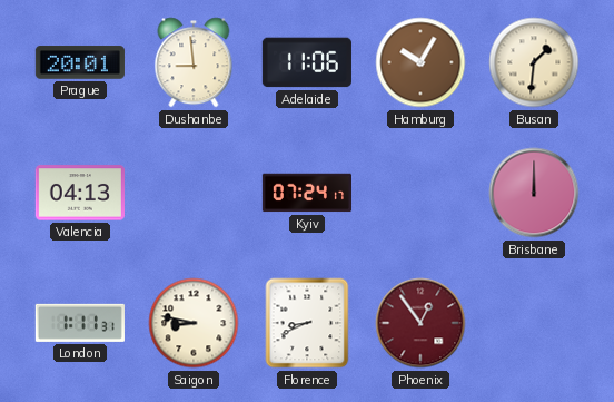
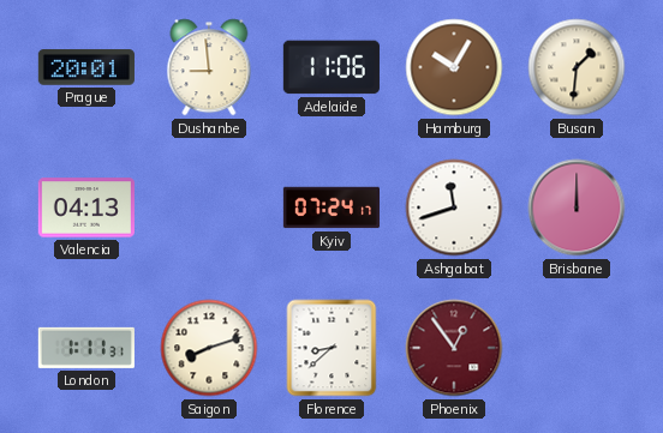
Ashgabat: none -> 11:42
Saigon: 8:47 -> 8:12
Florence: 8:41 -> 8:38
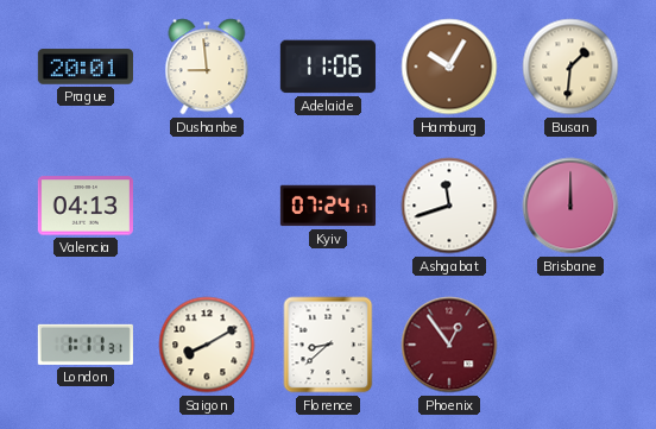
Saigon: 8:12 -> 8:10
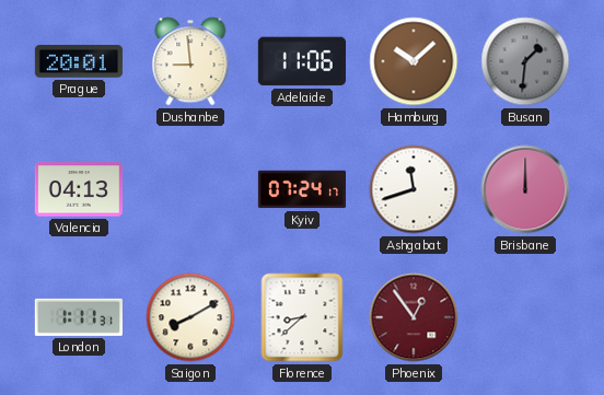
Hamburg: 10:05 -> 10:08
Busan dial: cream -> grey
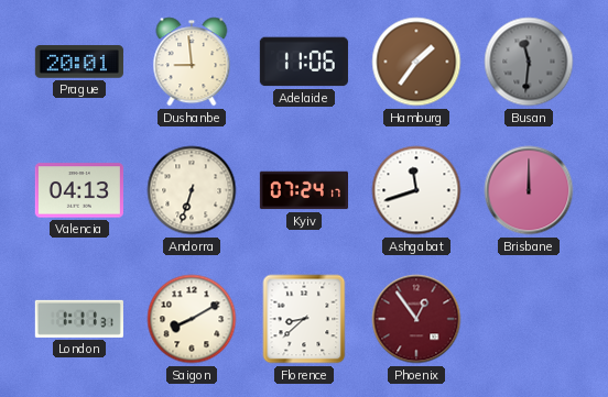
Hamburg: 10:08 -> 1:36
Busan: 1:31 -> 11:31
Andorra: none -> 6:33
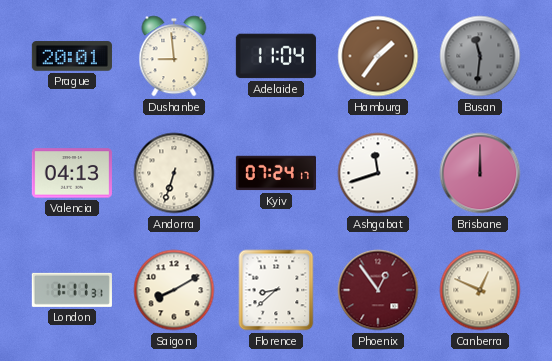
Adelaide: 11:06 -> 11:04
Canberra: none -> 12:49
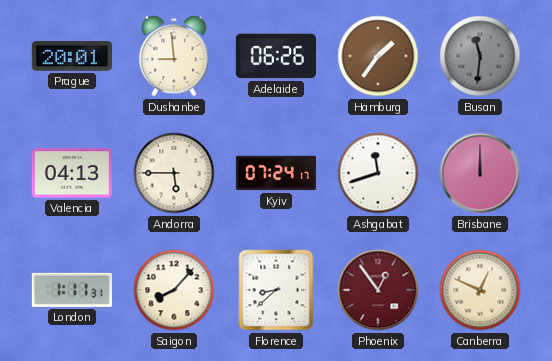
Adelaide: 11:04 -> 06:26
Andorra: 6:33 -> 5:45
Saigon: 8:10 -> 8:07
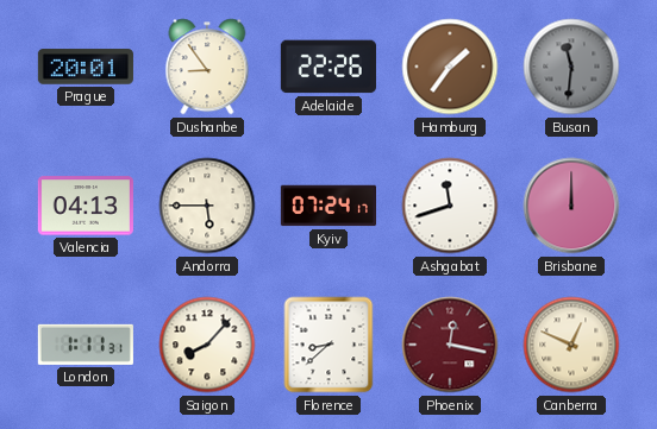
Dushanbe: 8:59 -> 8:54
Adelaide: 06:26 -> 22:26
Phoenix: 12:54 -> 12:17
